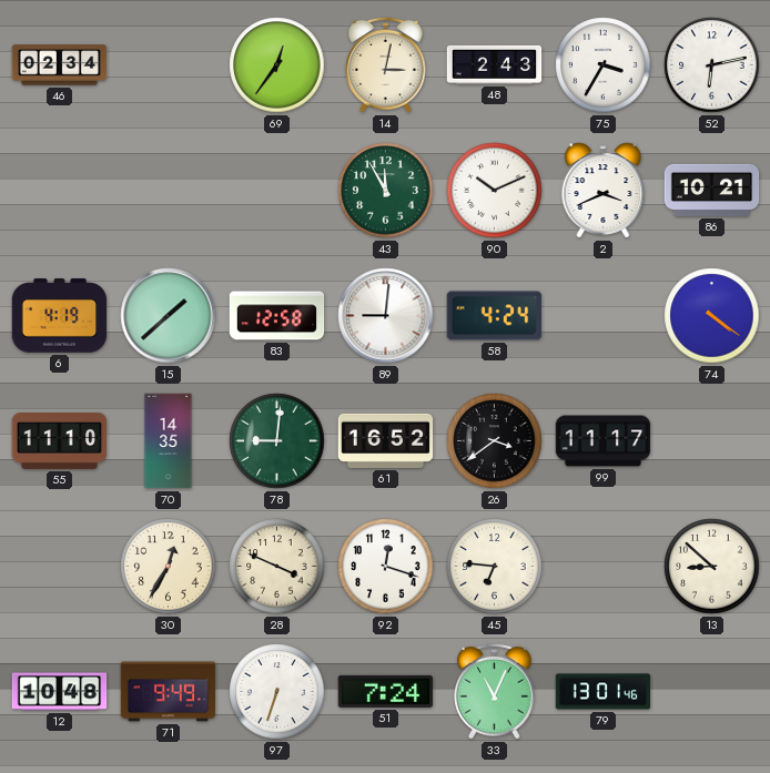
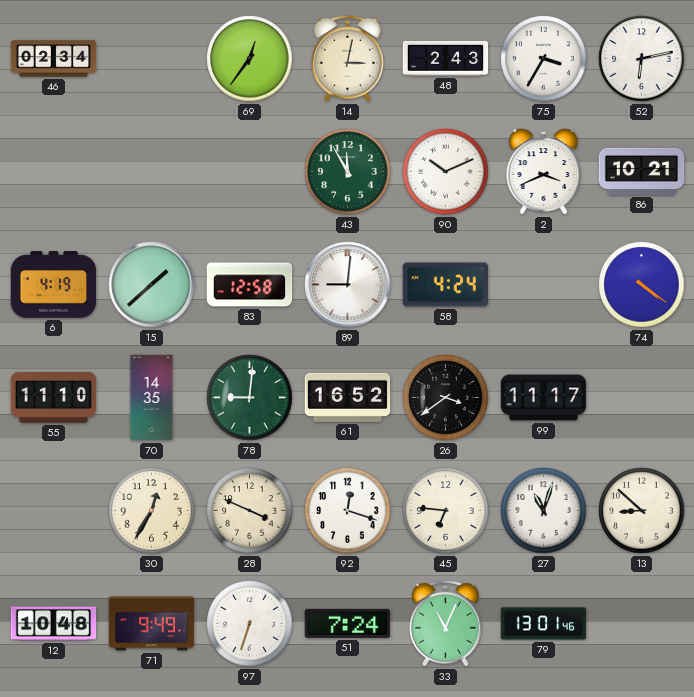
27: none -> 11:03
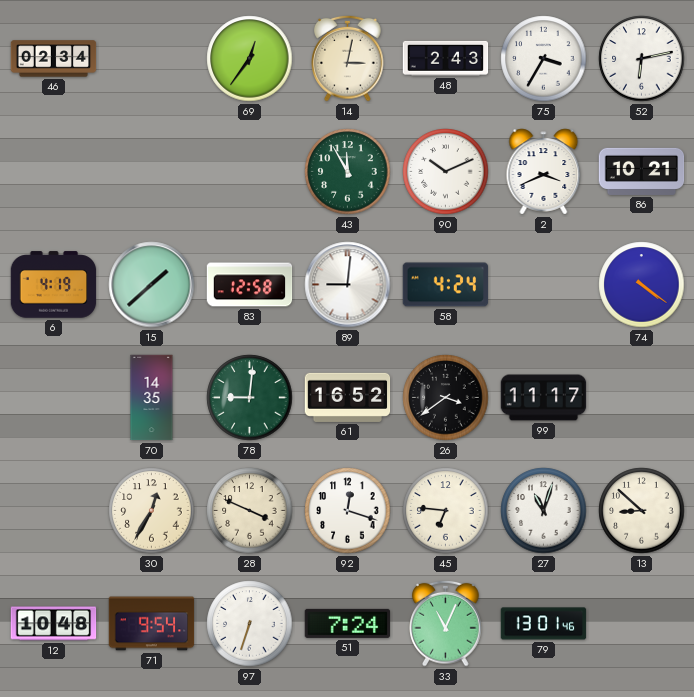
55: 11:10 -> none
71: 9:49 -> 9:54
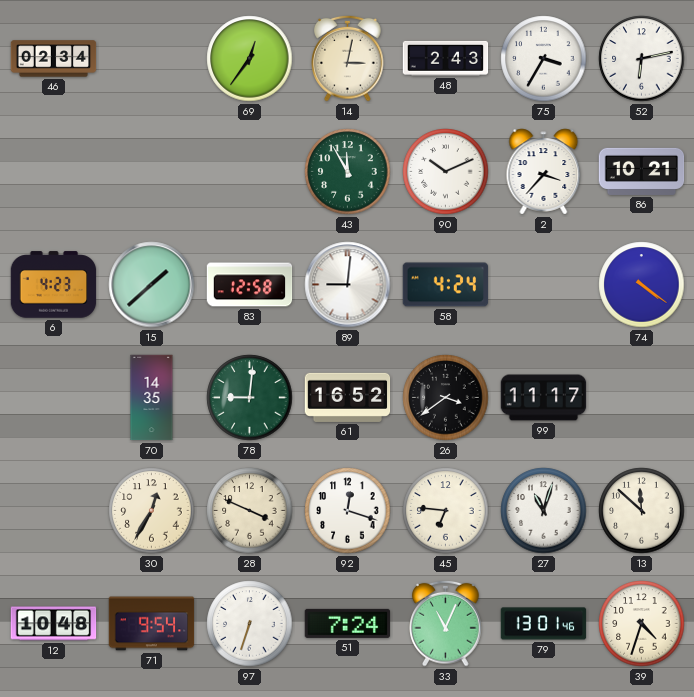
2: 3:41 -> 3:37
6: 4:19 -> 4:23
13: 8:52 -> 11:52
39: none -> 4:33
